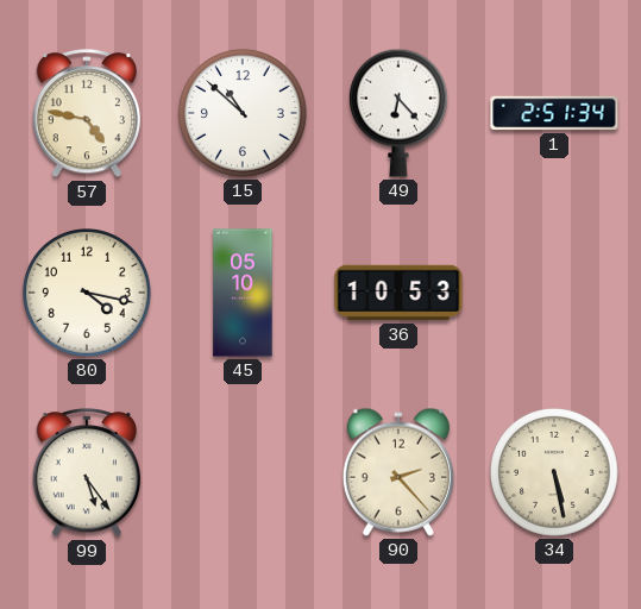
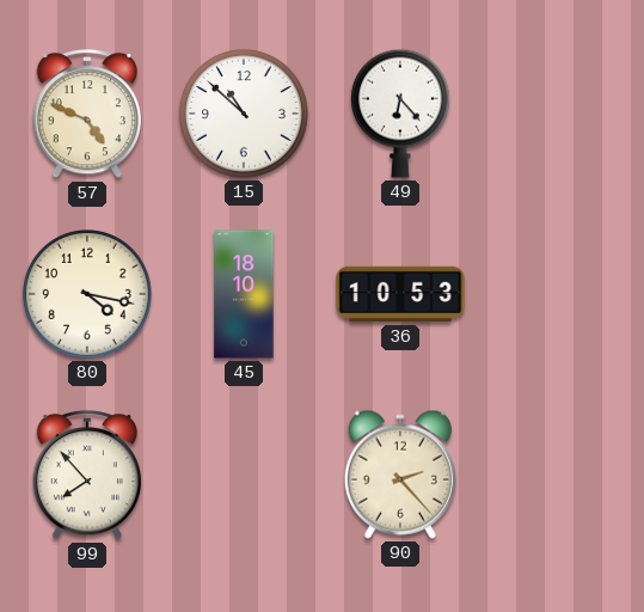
57: 4:47 -> 4:49
1: 2:51 -> none
45: 05:10 -> 18:10
99: 5:24 -> 7:53
34: 5:28 -> none
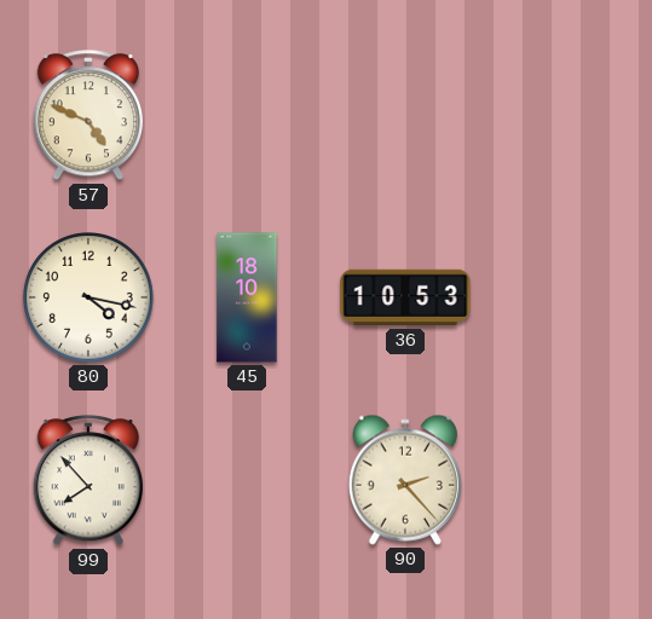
15: 10:52 -> none
49: 6:23 -> none
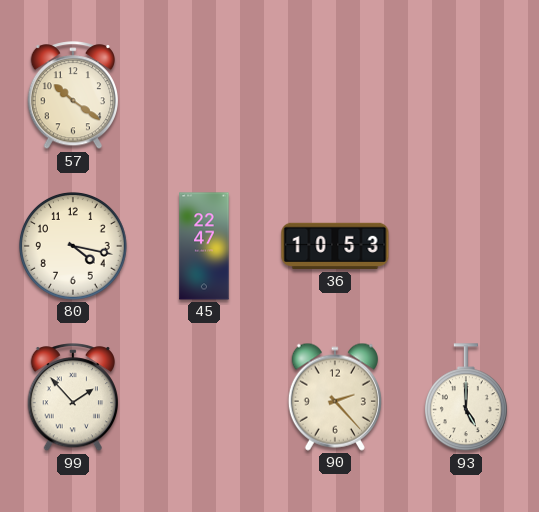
57: 4:49 -> 10:21
45: 18:10 -> 22:47
99: 7:53 -> 1:53
93: none -> 5:00
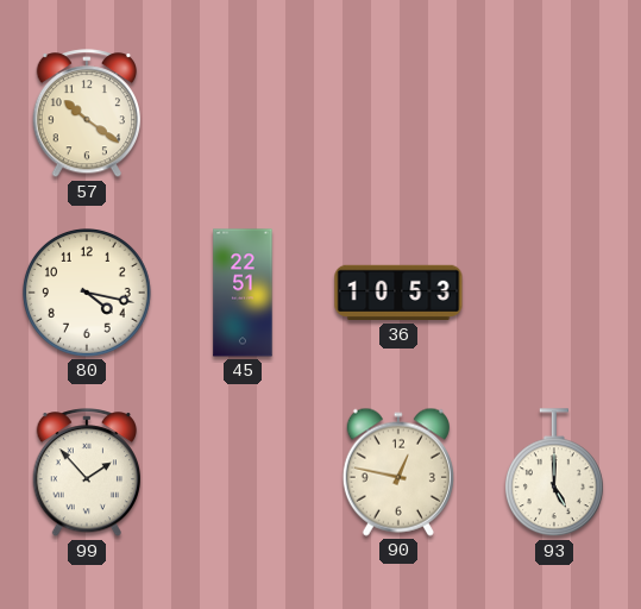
45: 22:47 -> 22:51
90: 2:23 -> 12:47
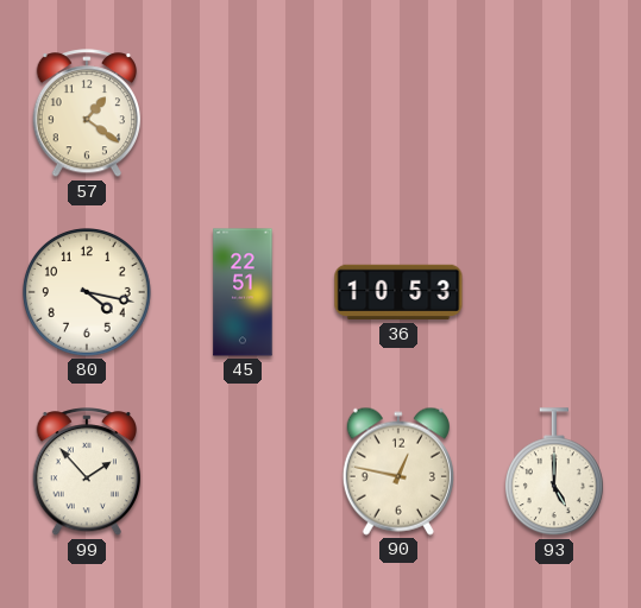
57: 10:21 -> 1:21
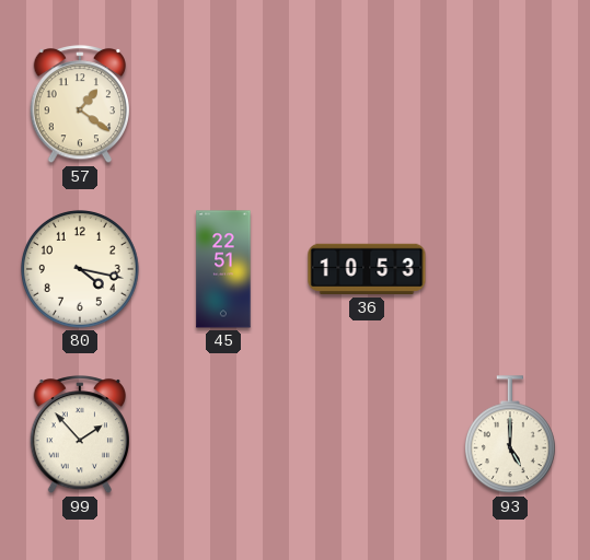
90: 12:47 -> none
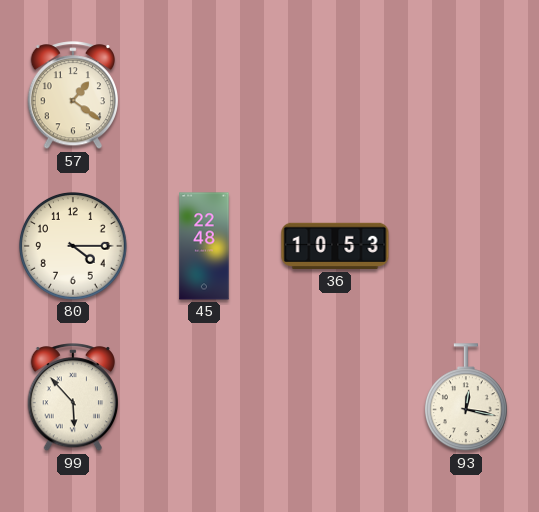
80: 4:17 -> 4:15
45: 22:51 -> 22:48
99: 1:53 -> 5:53
93: 5:00 -> 12:17
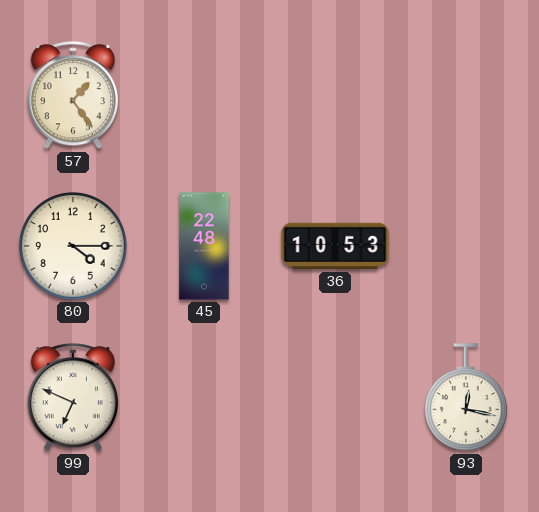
57: 1:21 -> 1:24
99: 5:53 -> 6:49
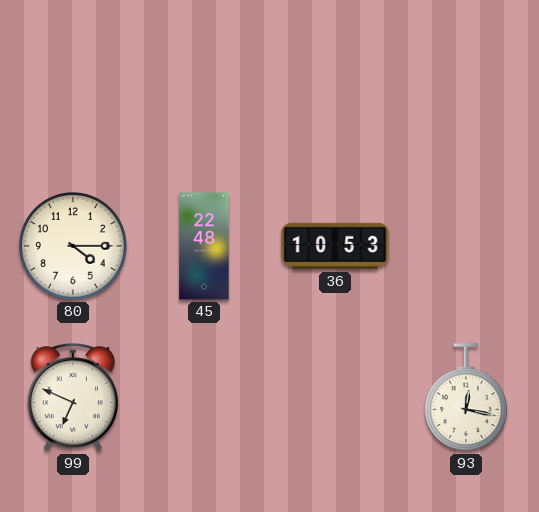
57: 1:24 -> none
